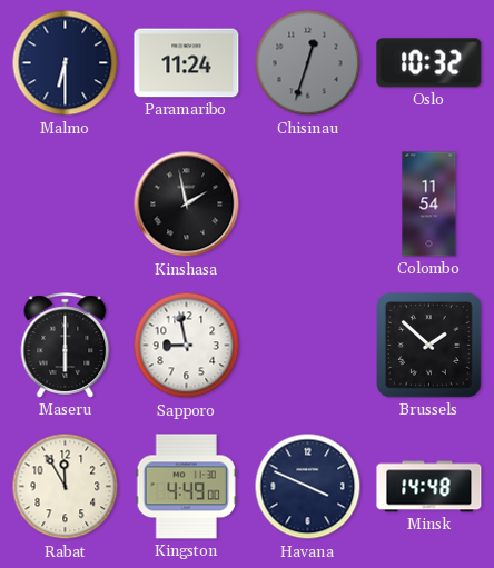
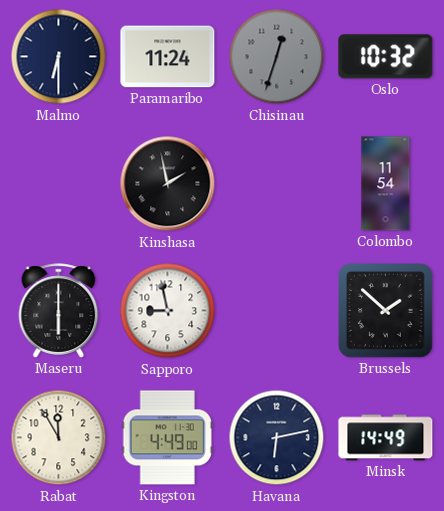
Havana: 3:49 -> 6:13
Minsk: 14:48 -> 14:49
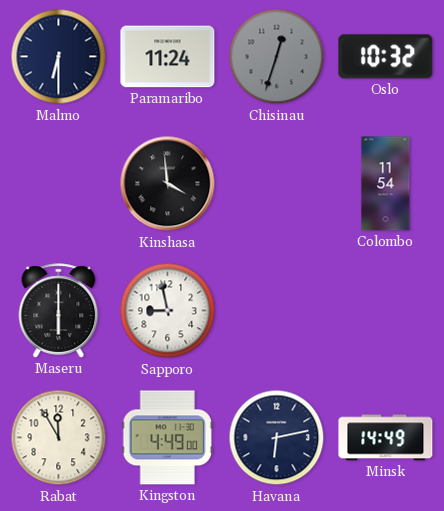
Kinshasa: 1:58 -> 3:59
Brussels: 1:52 -> none
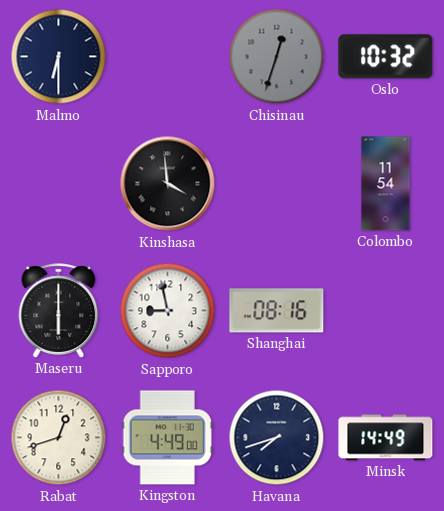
Paramaribo: 11:24 -> none
Shanghai: none -> 08:16
Rabat: 11:55 -> 12:42
Havana: 6:13 -> 7:42
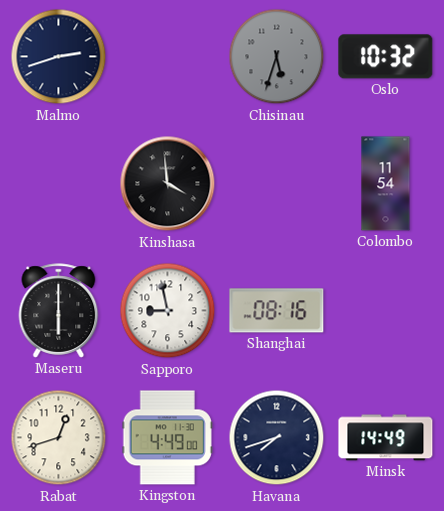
Malmo: 6:30 -> 2:42
Chisinau: 12:33 -> 5:33
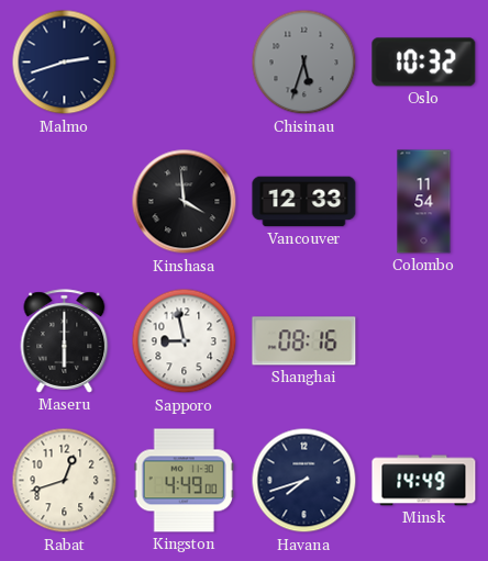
Vancouver: none -> 12:33
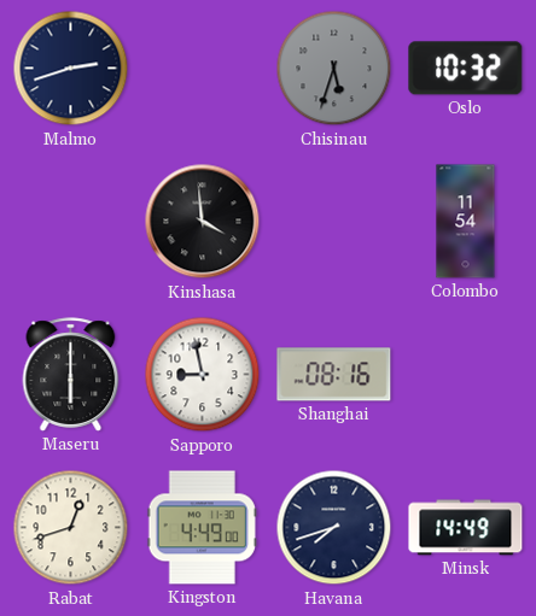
Vancouver: 12:33 -> none
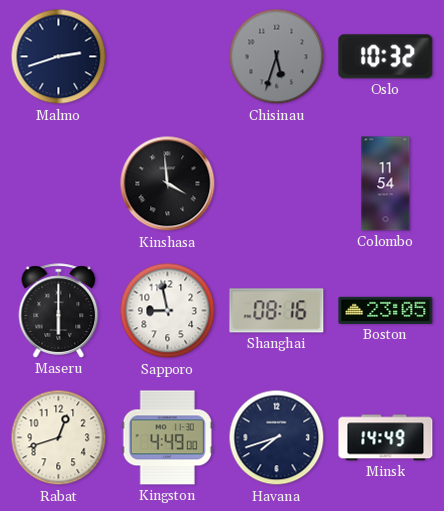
Boston: none -> 23:05
